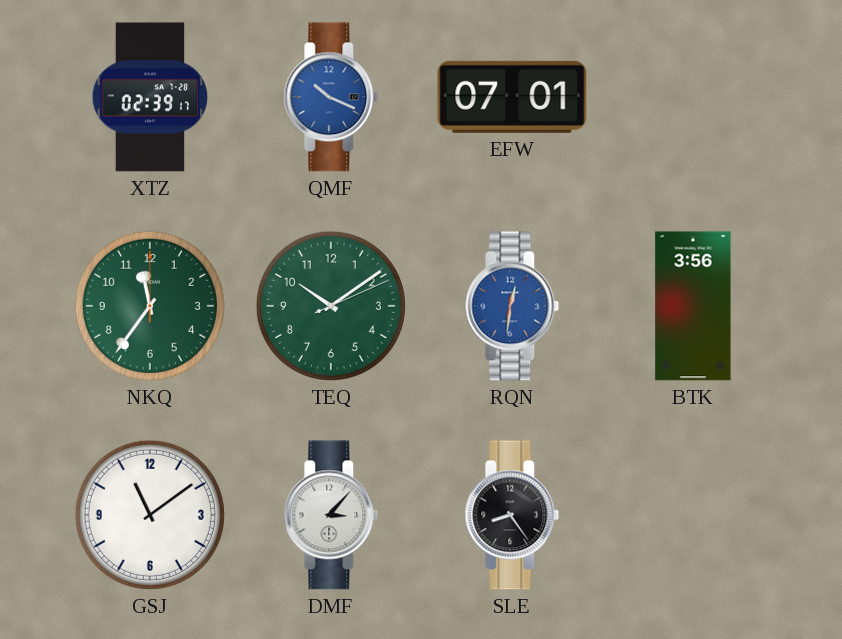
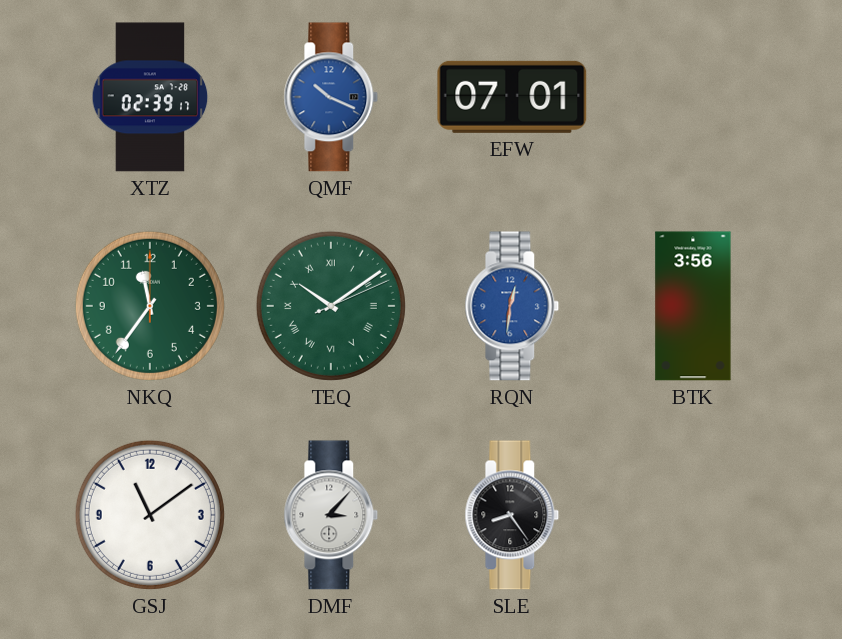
TEQ numerals: Arabic -> Roman
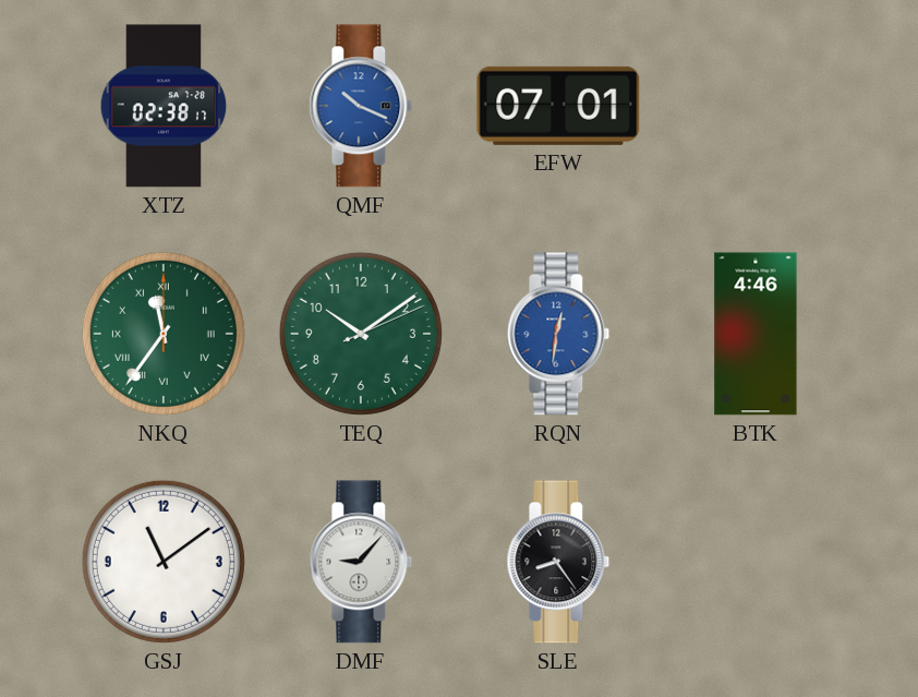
XTZ: 02:39 -> 02:38
NKQ numerals: Arabic -> Roman
TEQ numerals: Roman -> Arabic
BTK: 3:56 -> 4:46
DMF: 3:07 -> 9:07
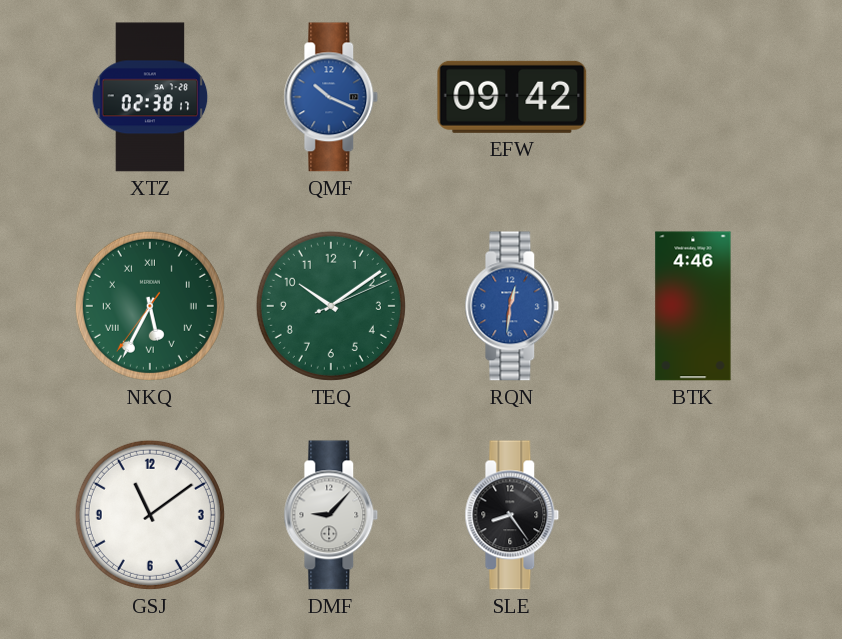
EFW: 07:01 -> 09:42
NKQ: 11:36 -> 5:34
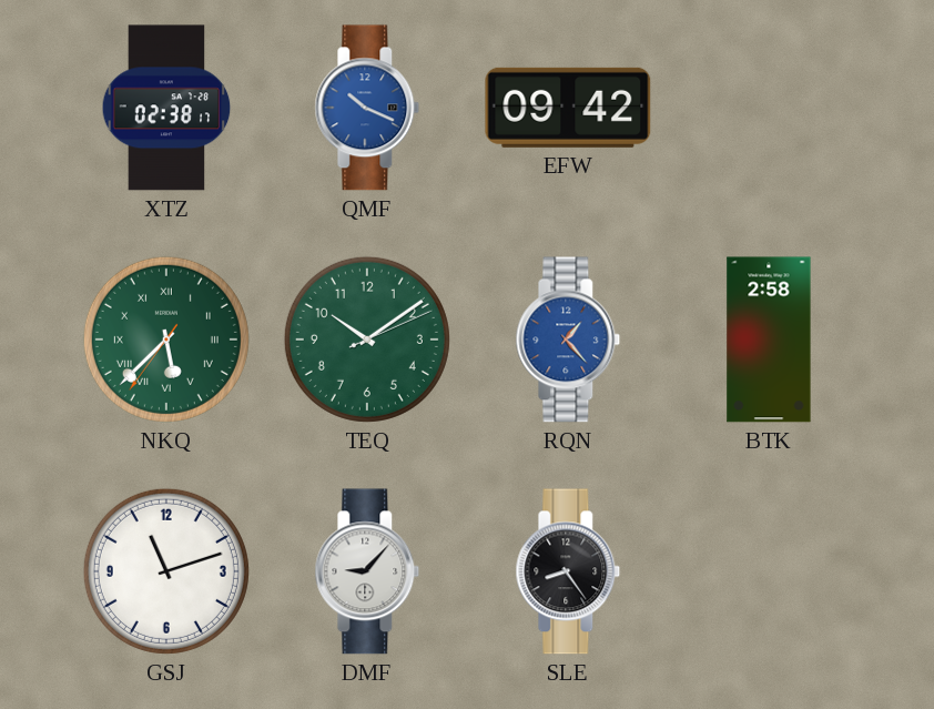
NKQ: 5:34 -> 5:37
RQN: 12:31 -> 1:23
BTK: 4:46 -> 2:58
GSJ: 11:09 -> 11:12
